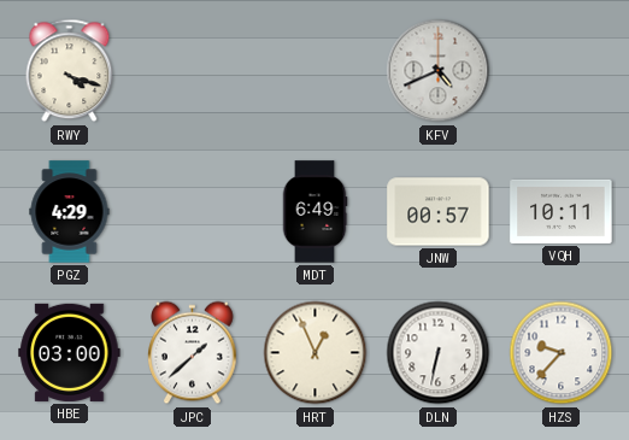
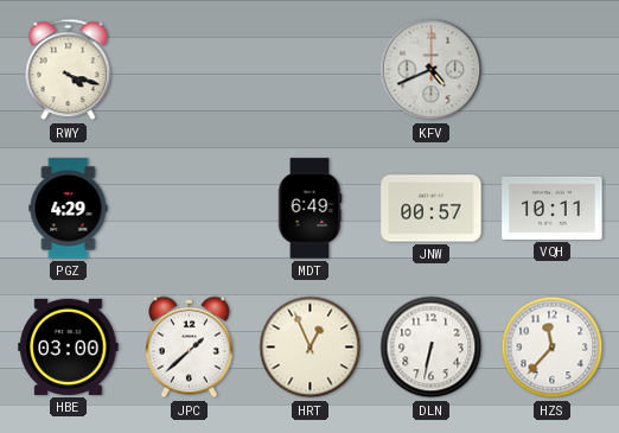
HZS: 9:37 -> 11:37
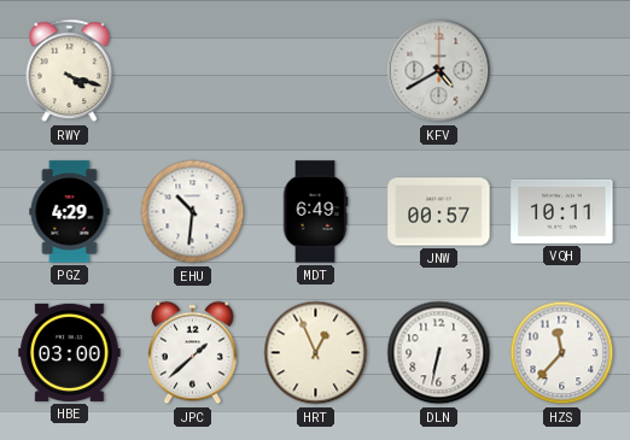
KFV: 4:41 -> 4:40
EHU: none -> 10:31
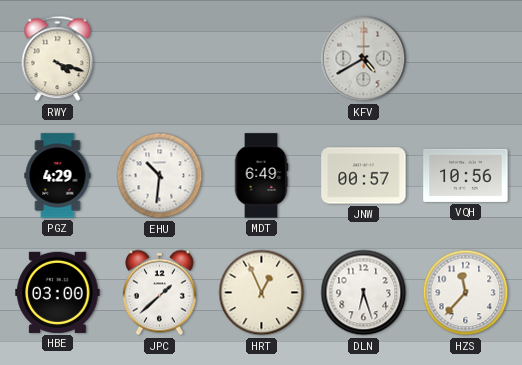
VQH: 10:11 -> 10:56
DLN: 6:32 -> 6:27
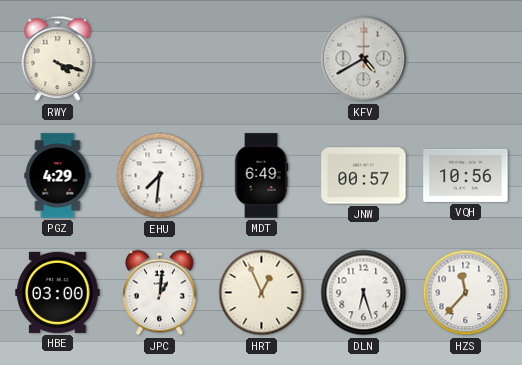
EHU: 10:31 -> 7:31
JPC: 1:38 -> 1:01
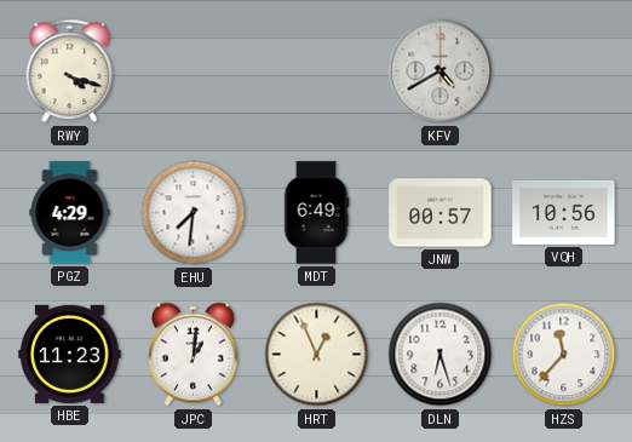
HBE: 03:00 -> 11:23
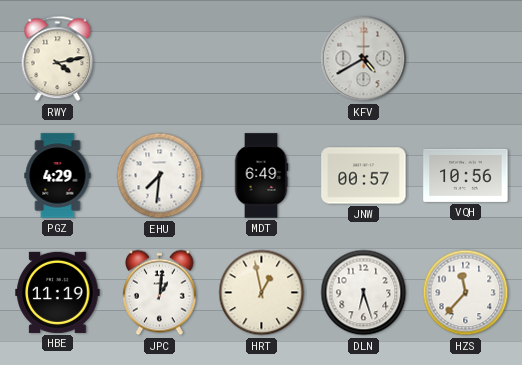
RWY: 4:18 -> 4:13
HBE: 11:23 -> 11:19
HRT: 12:56 -> 12:58
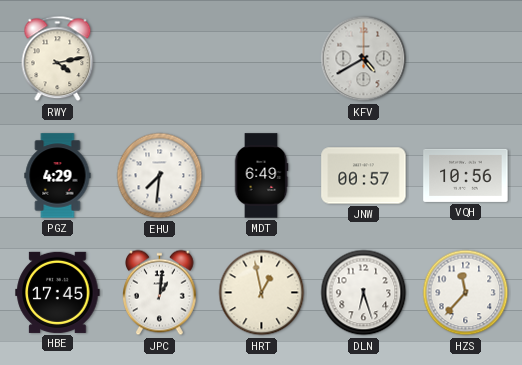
HBE: 11:19 -> 17:45
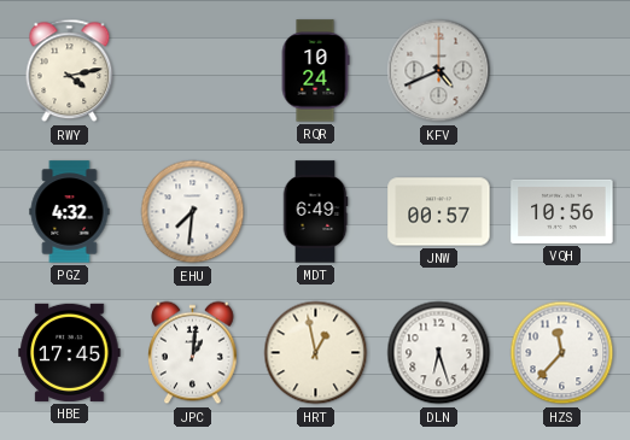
RQR: none -> 10:24
KFV: 4:40 -> 4:41
PGZ: 4:29 -> 4:32
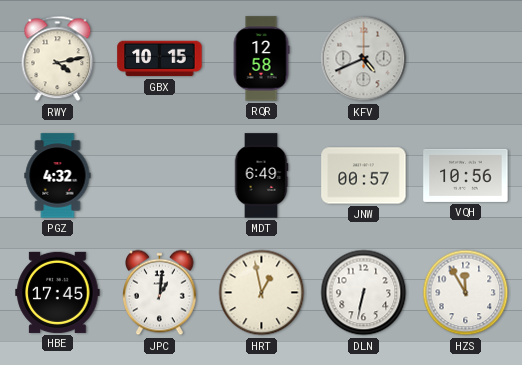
GBX: none -> 10:15
RQR: 10:24 -> 12:58
EHU: 7:31 -> none
DLN: 6:27 -> 6:32
HZS: 11:37 -> 11:55
